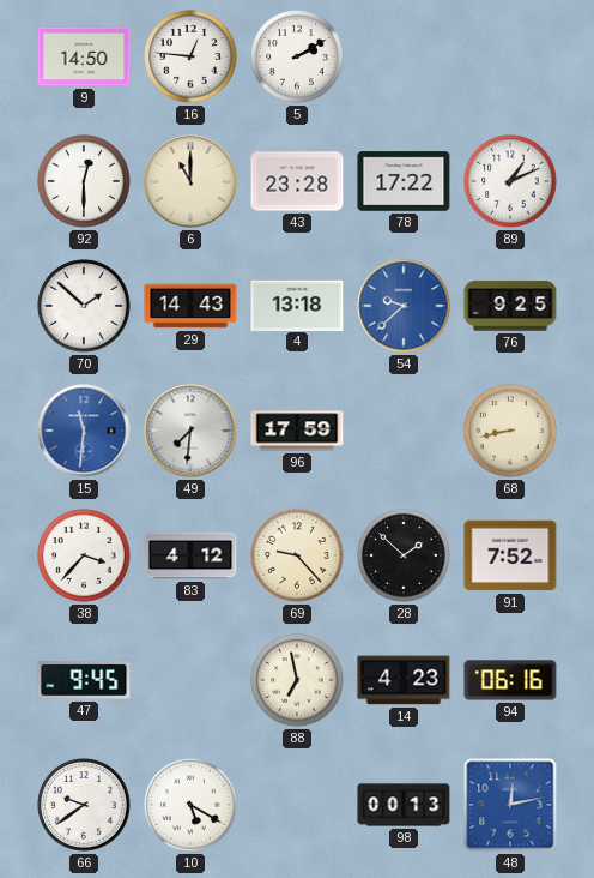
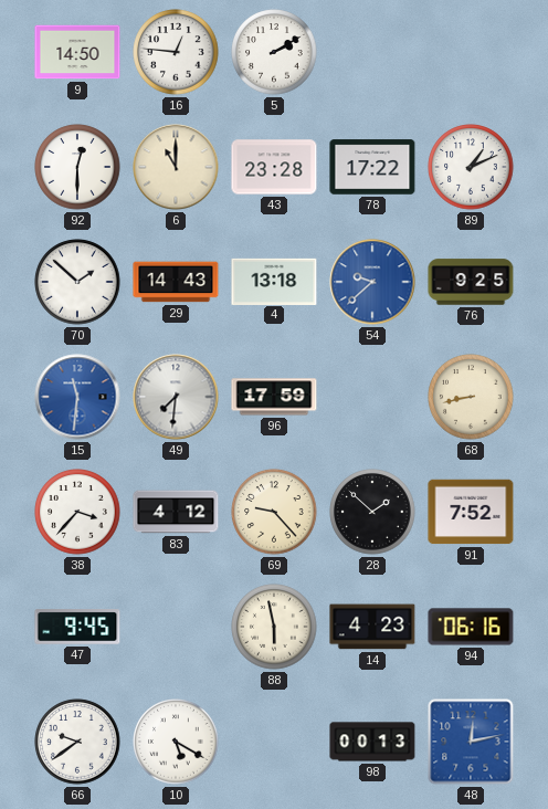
88: 6:58 -> 5:58
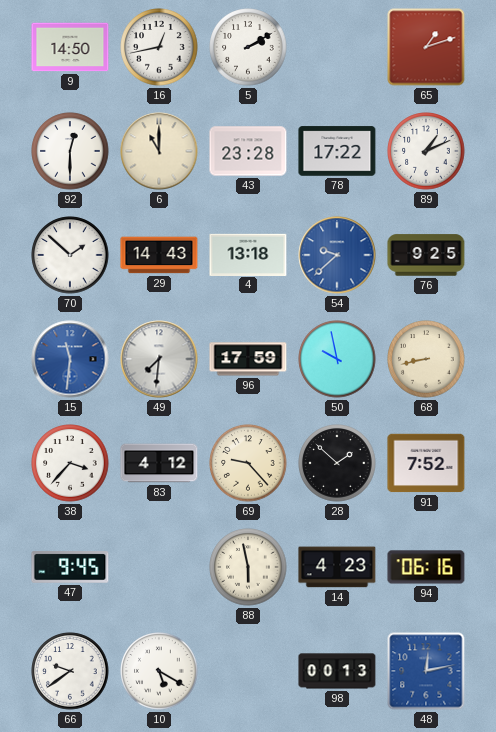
16: 12:46 -> 12:43
65: none -> 1:12
50: none -> 9:58
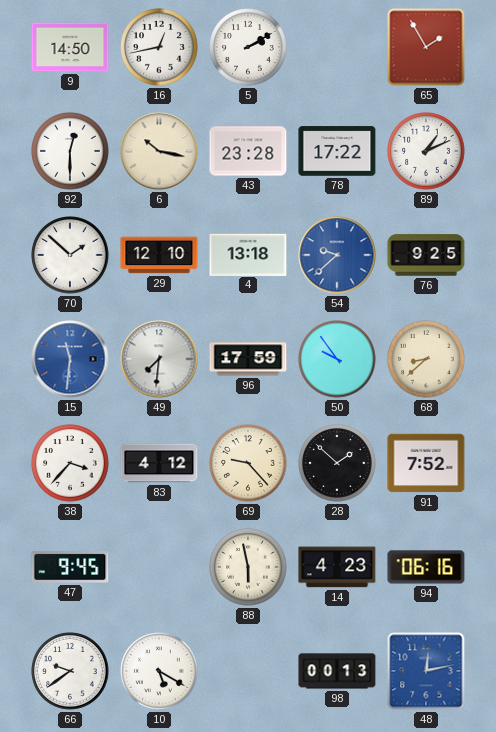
65: 1:12 -> 1:55
6: 11:00 -> 10:17
29: 14:43 -> 12:10
50: 9:58 -> 9:54
68: 8:43 -> 8:38
